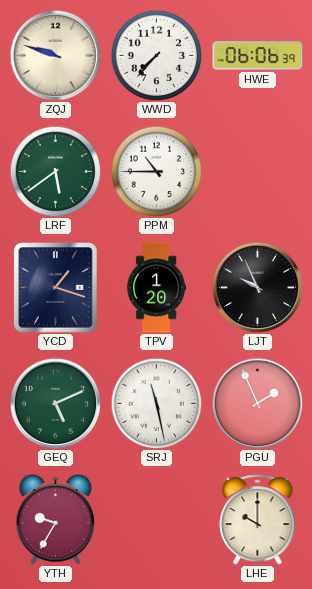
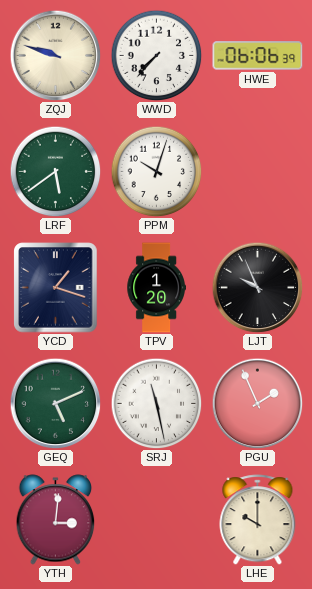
PPM: 10:45 -> 10:03
YTH: 9:35 -> 3:01
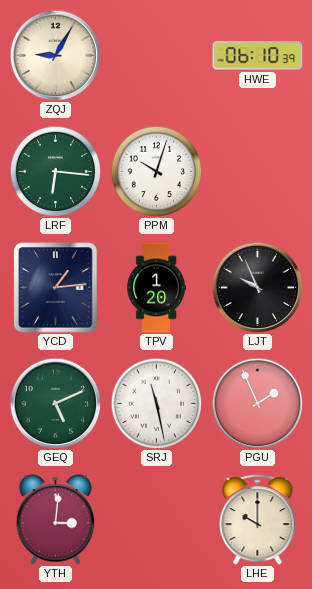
ZQJ: 9:48 -> 9:05
WWD: 7:37 -> none
HWE: 06:06 -> 06:10
LRF: 5:39 -> 6:16
YCD: 1:18 -> 1:14
